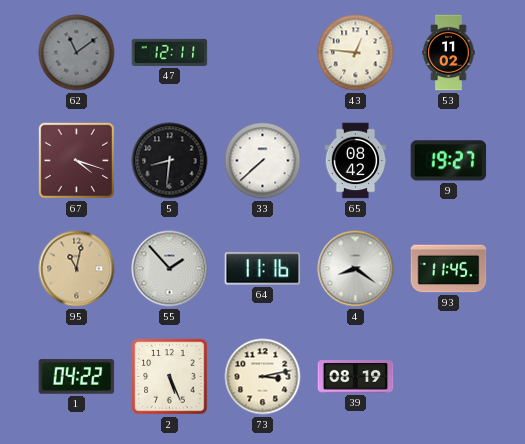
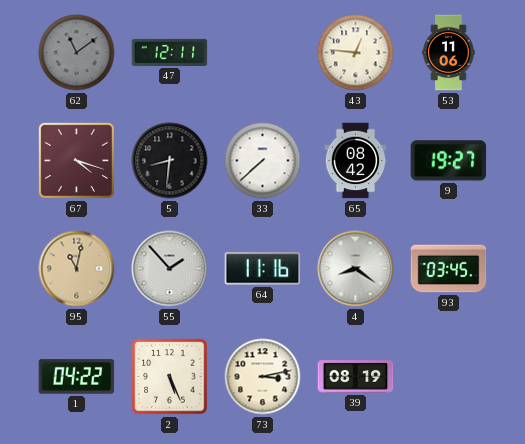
53: 11:02 -> 11:06
93: 11:45 -> 03:45
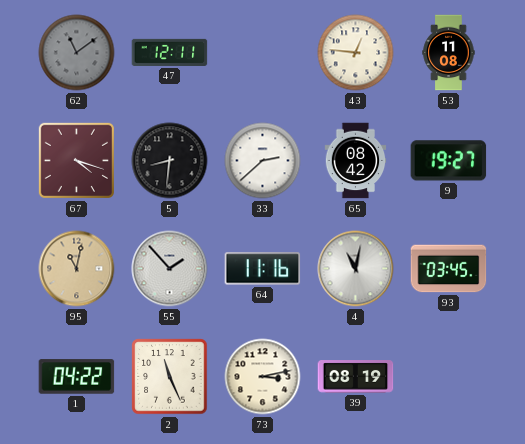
53: 11:06 -> 11:08
33: 7:38 -> 2:38
4: 8:21 -> 11:02
2: 5:26 -> 11:26
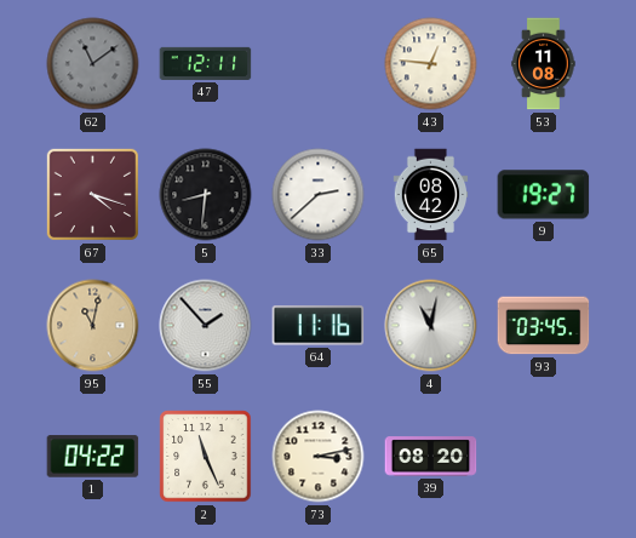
39: 08:19 -> 08:20
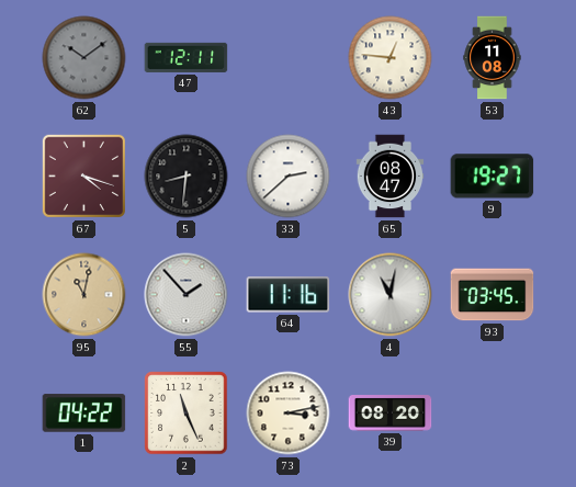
62: 11:09 -> 10:09
65: 08:42 -> 08:47
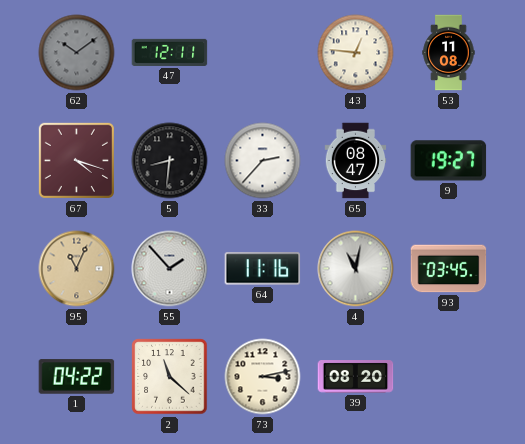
33: 2:38 -> 2:37
95: 11:02 -> 11:04
2: 11:26 -> 11:22
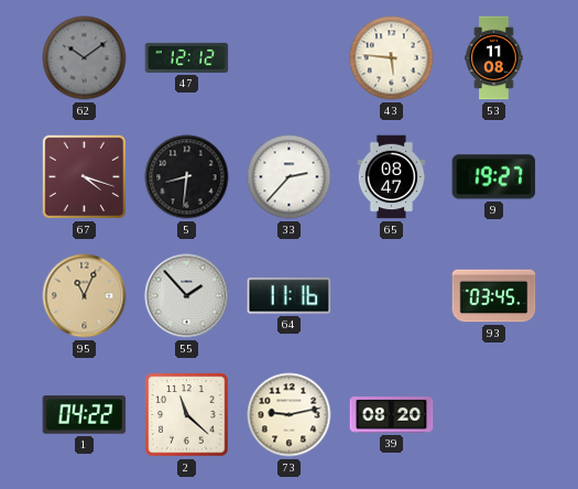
47: 12:11 -> 12:12
43: 12:46 -> 5:46
4: 11:02 -> none
73: 3:13 -> 9:13
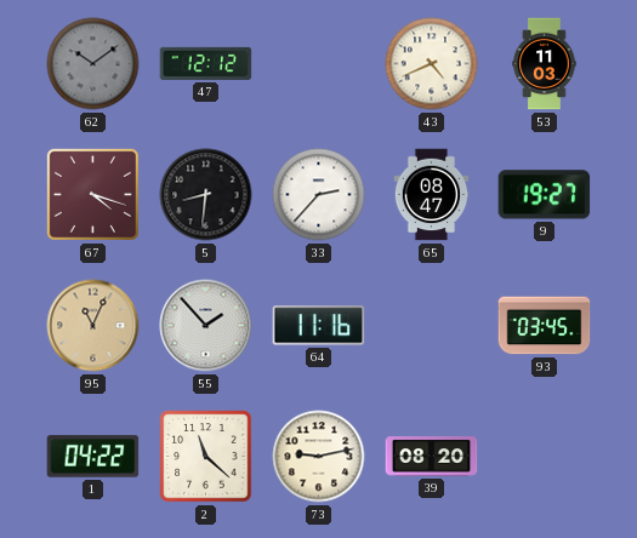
43: 5:46 -> 4:41
53: 11:08 -> 11:03
